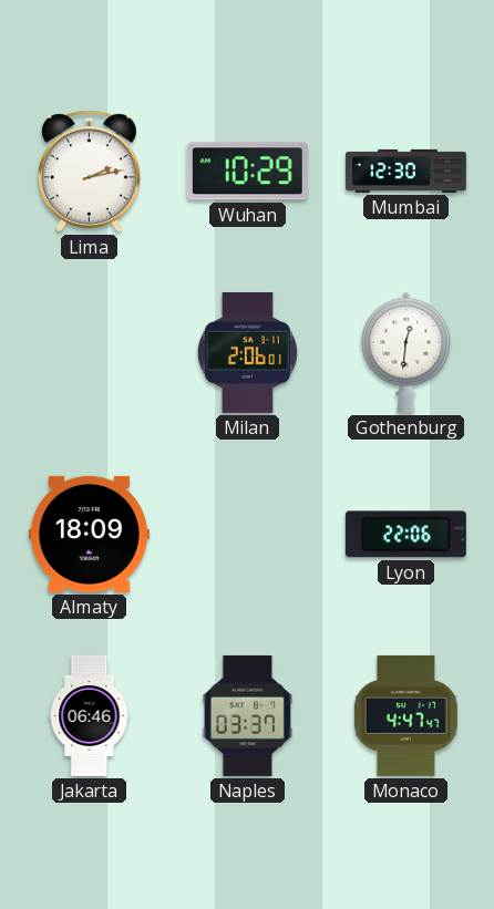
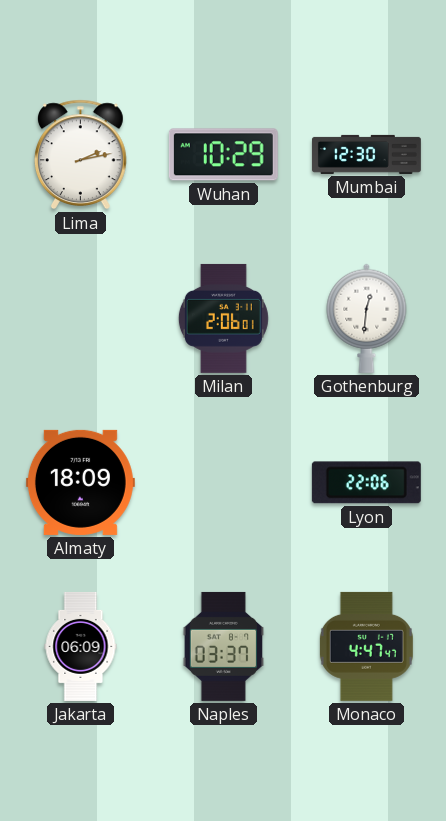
Jakarta: 06:46 -> 06:09
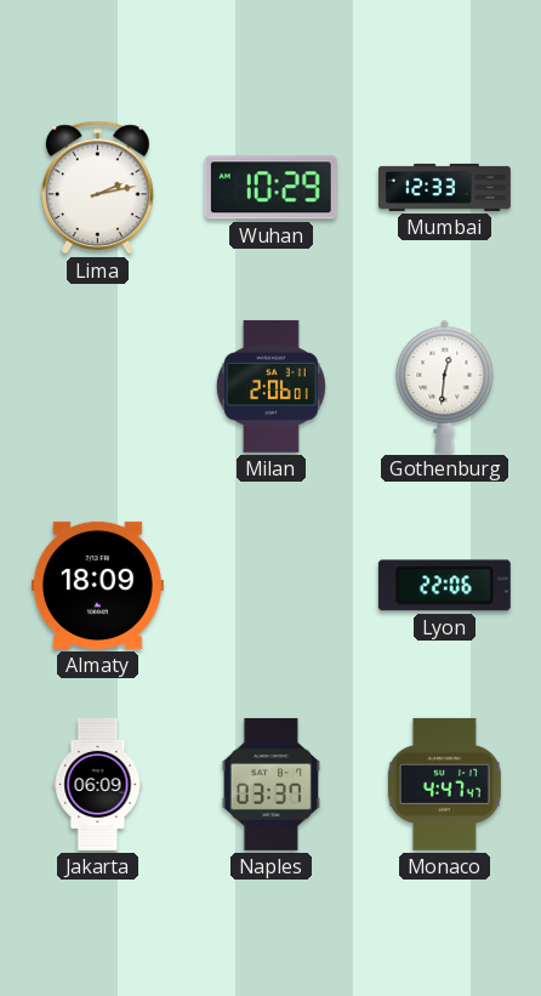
Mumbai: 12:30 -> 12:33
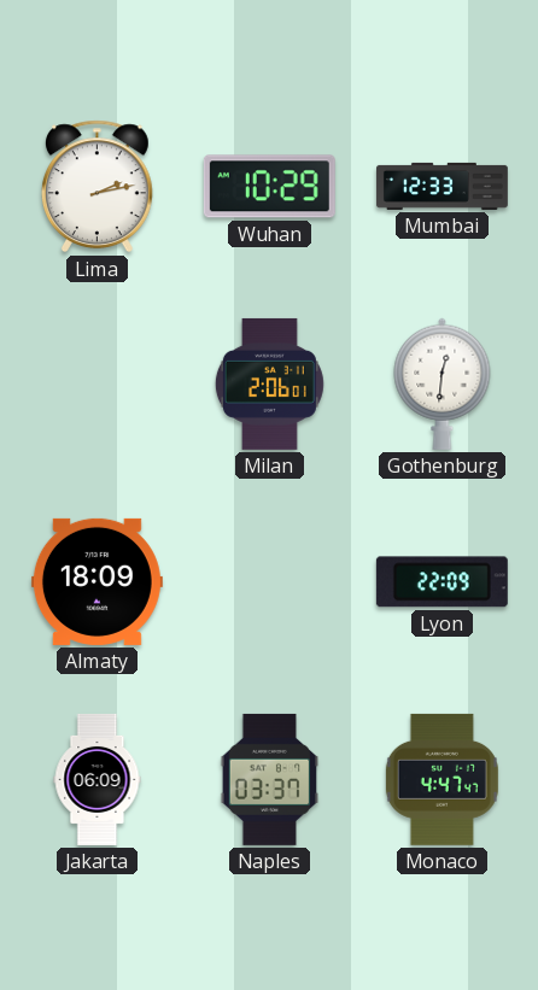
Lyon: 22:06 -> 22:09
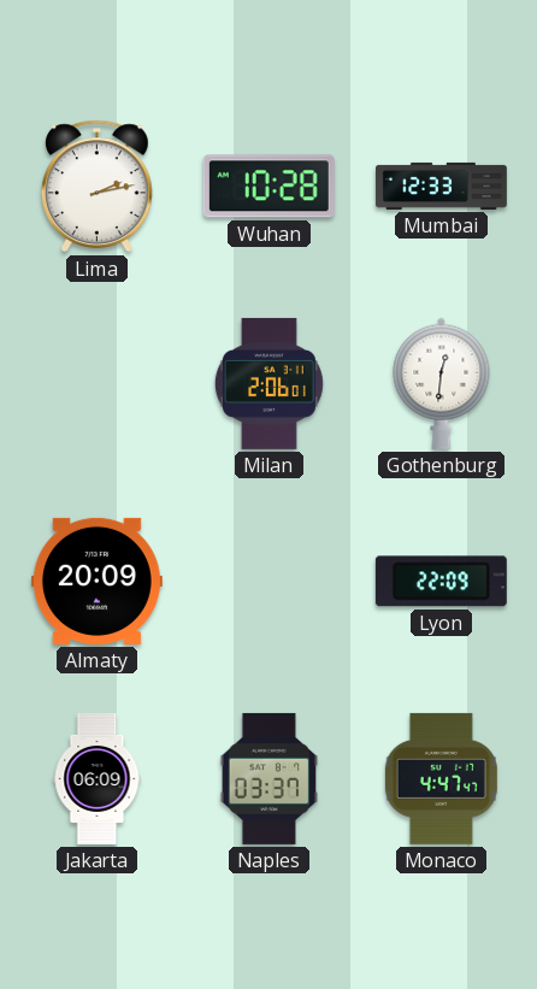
Wuhan: 10:29 -> 10:28
Almaty: 18:09 -> 20:09
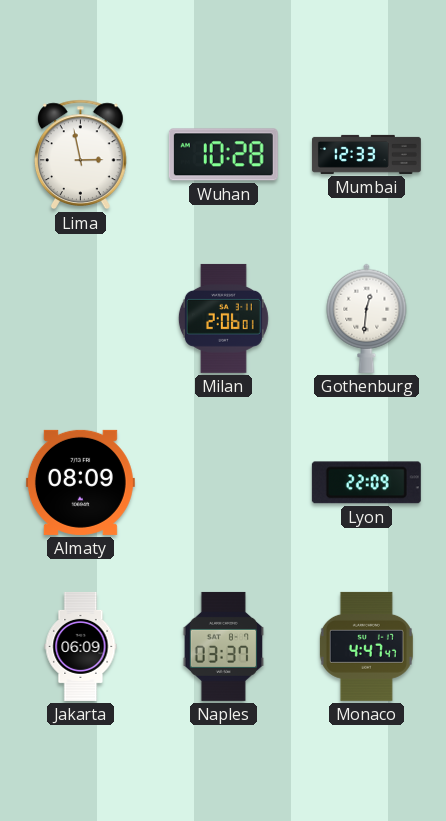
Lima: 2:13 -> 2:58
Almaty: 20:09 -> 08:09
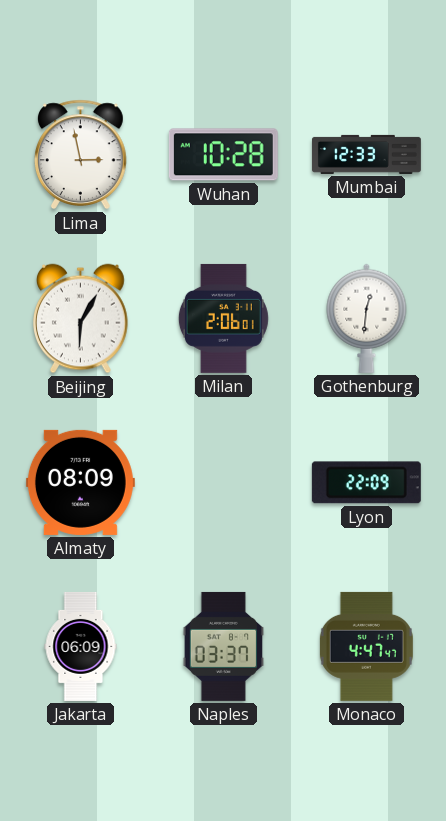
Beijing: none -> 6:05
